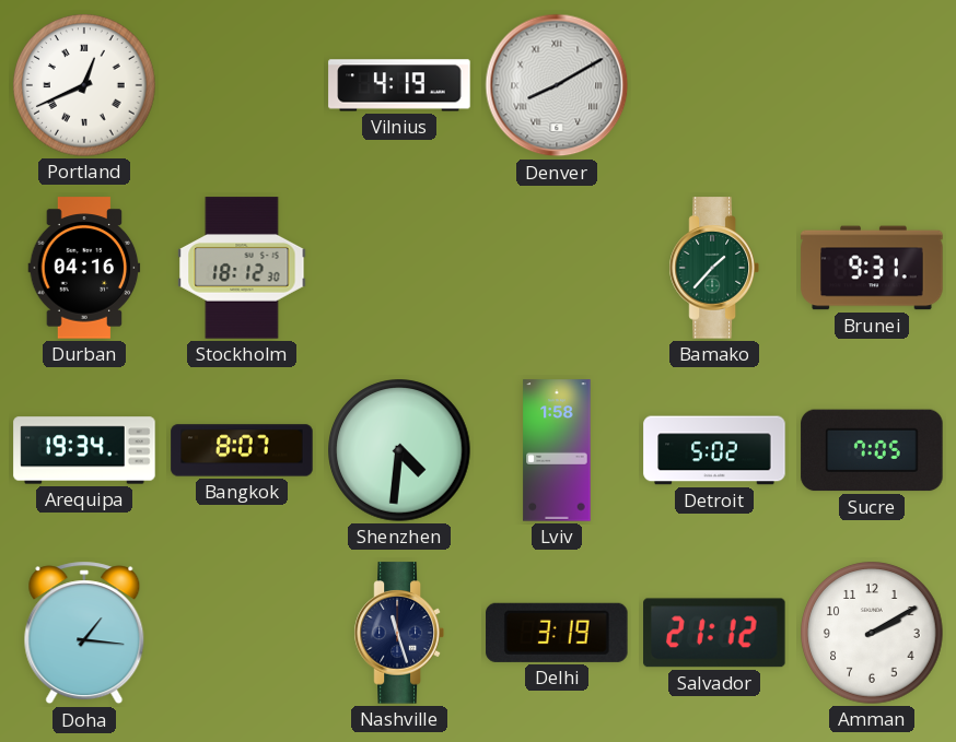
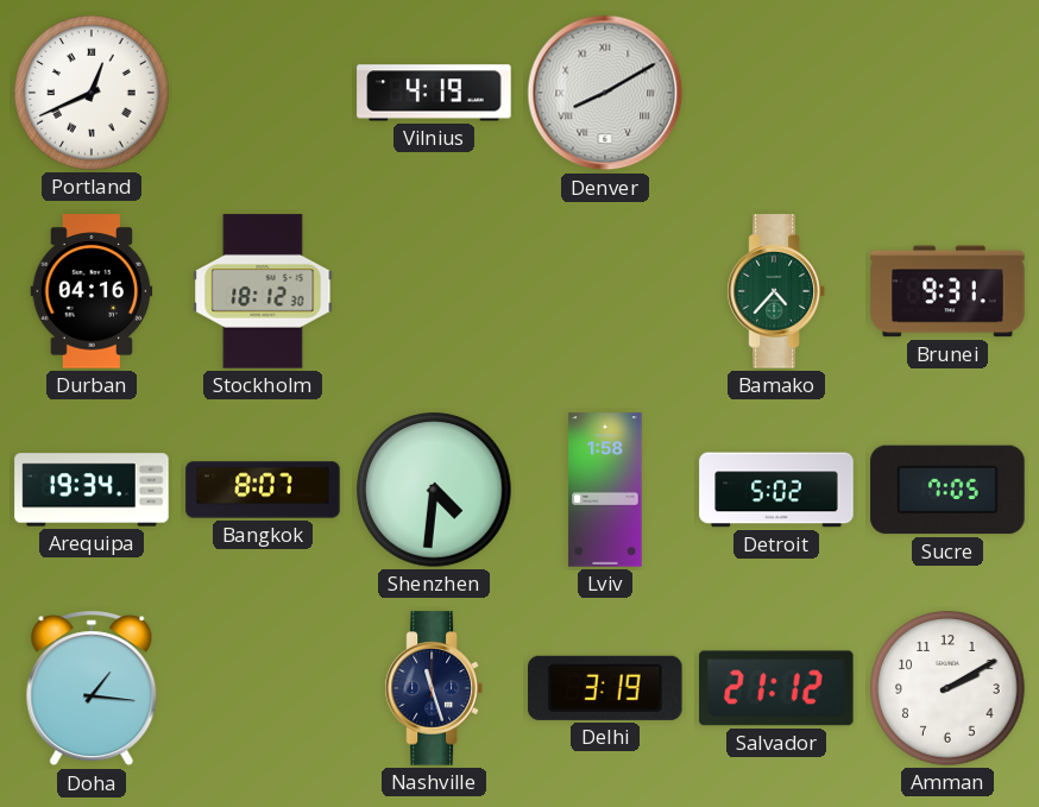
Bamako: 1:37 -> 4:37
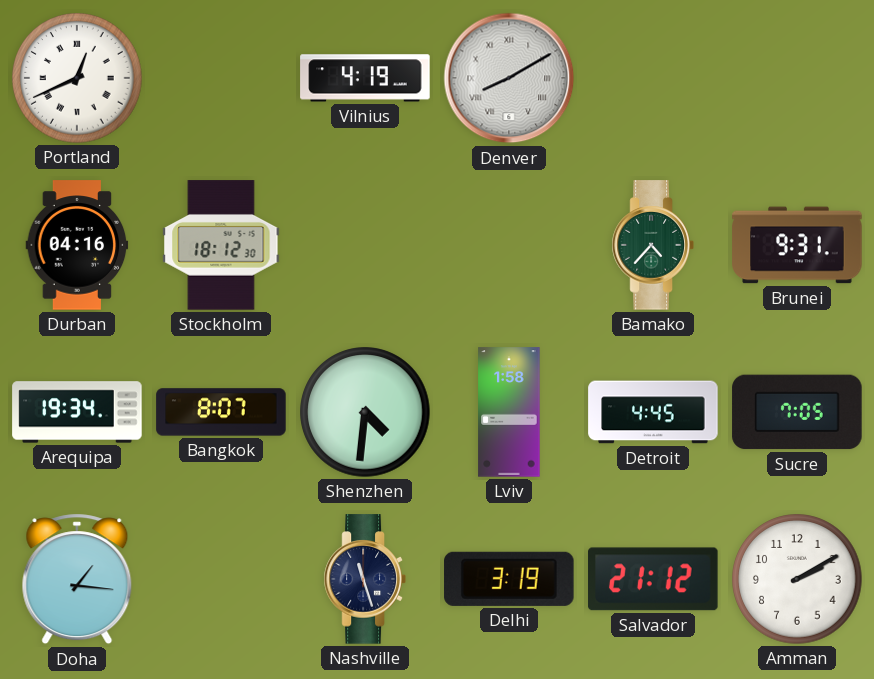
Detroit: 5:02 -> 4:45
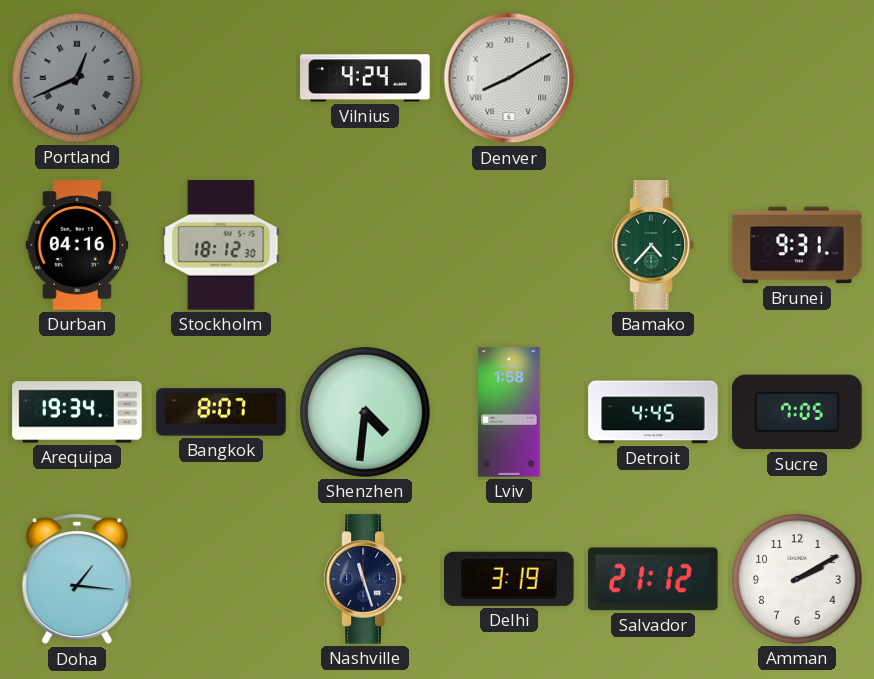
Portland dial: white -> grey
Vilnius: 4:19 -> 4:24
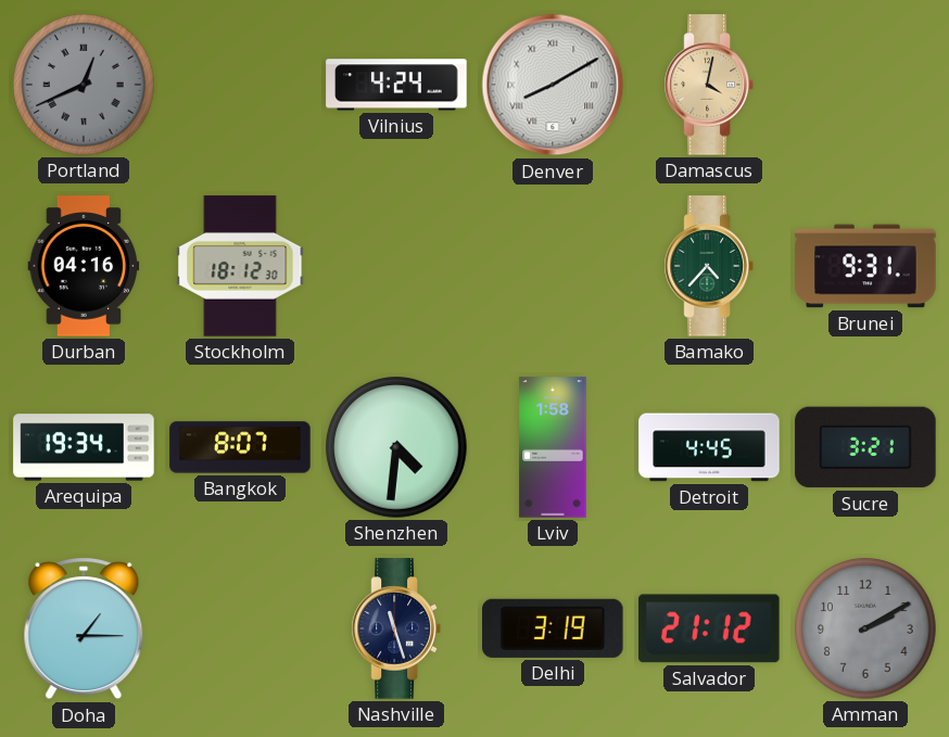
Damascus: none -> 4:02
Sucre: 7:05 -> 3:21
Doha: 1:16 -> 1:15
Amman dial: white -> grey
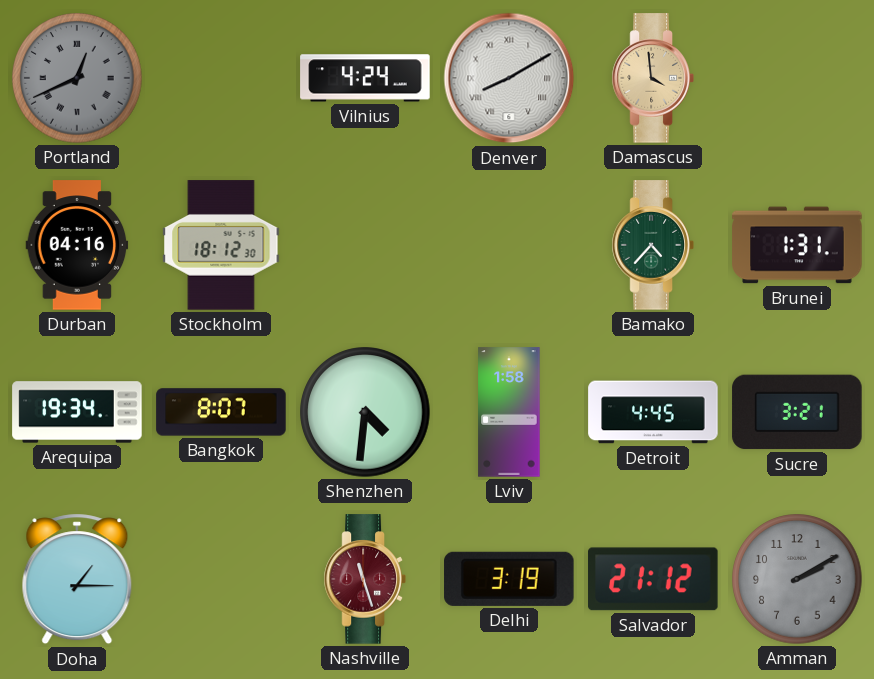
Damascus: 4:02 -> 3:59
Brunei: 9:31 -> 1:31
Nashville dial: navy -> burgundy
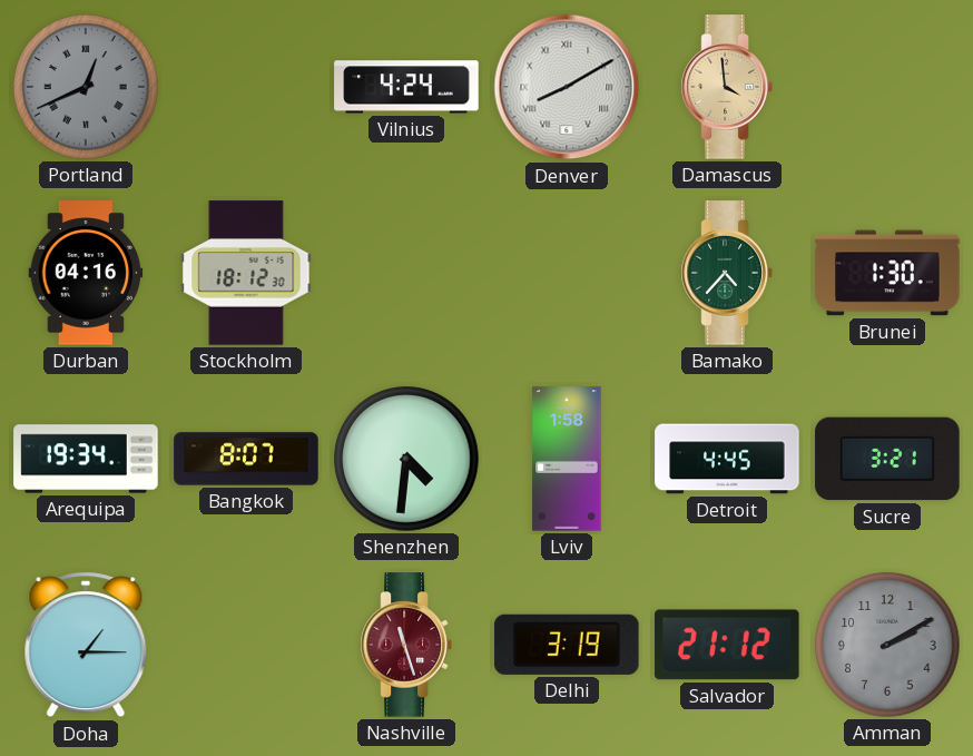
Brunei: 1:31 -> 1:30
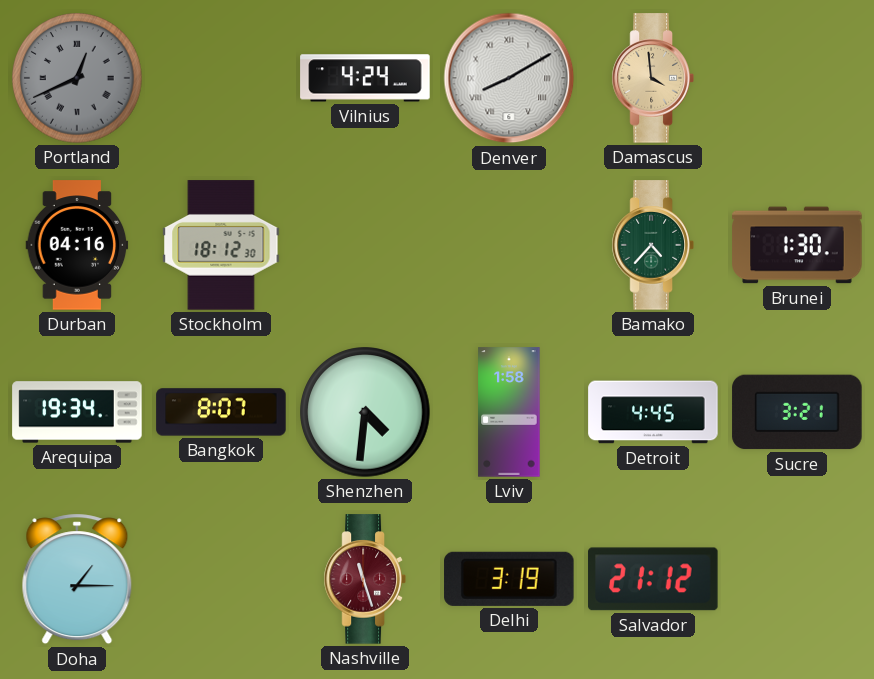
Amman: 2:10 -> none
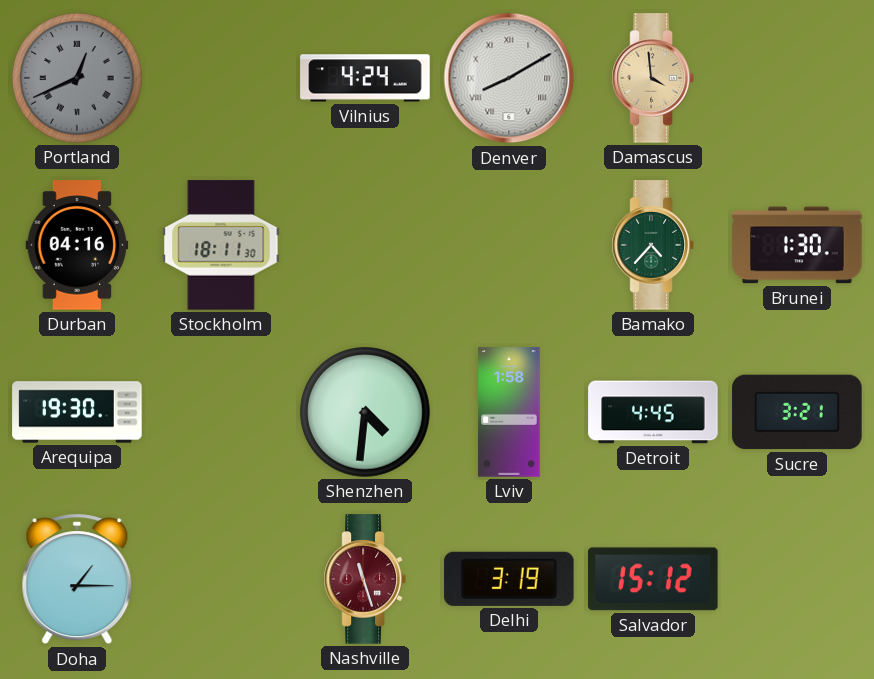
Stockholm: 18:12 -> 18:11
Arequipa: 19:34 -> 19:30
Bangkok: 8:07 -> none
Salvador: 21:12 -> 15:12
